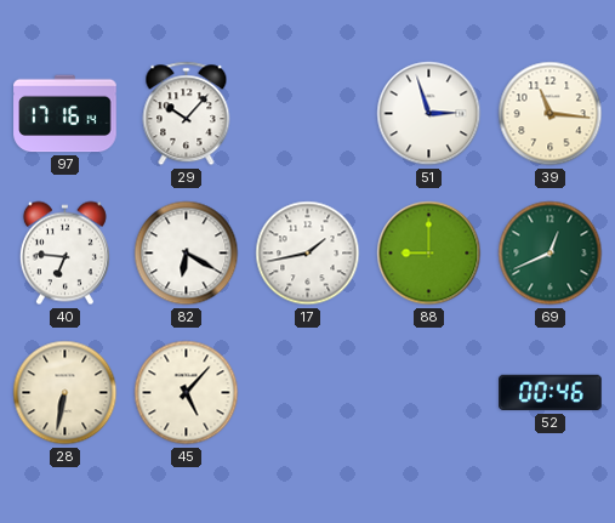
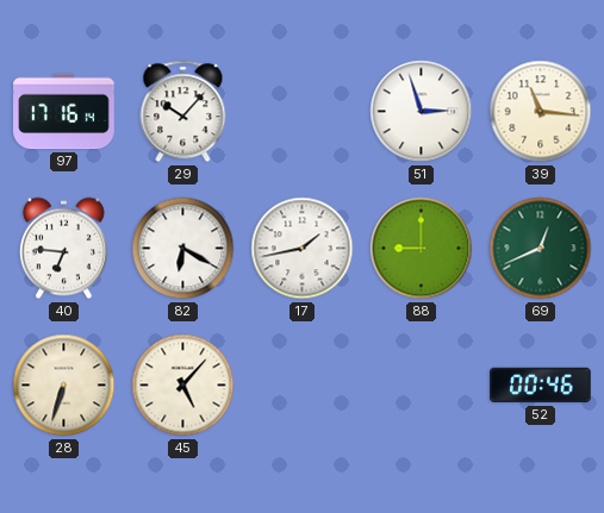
28: 6:32 -> 6:33
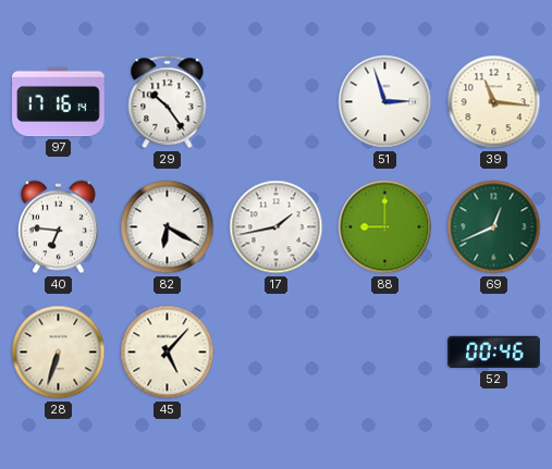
29: 10:07 -> 10:24
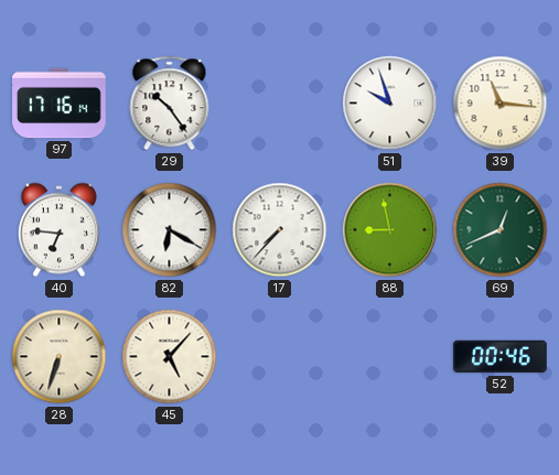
51: 2:57 -> 9:57
17: 1:43 -> 7:37
88: 9:00 -> 8:58
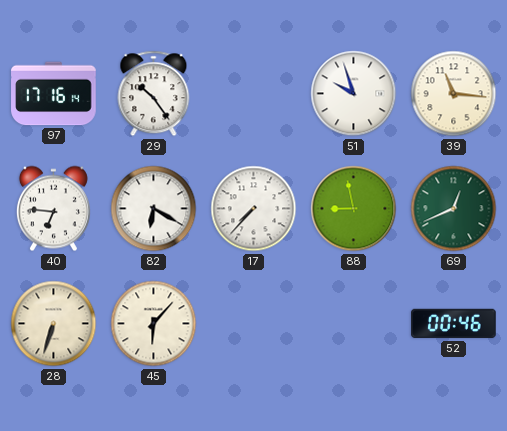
45: 5:07 -> 6:07
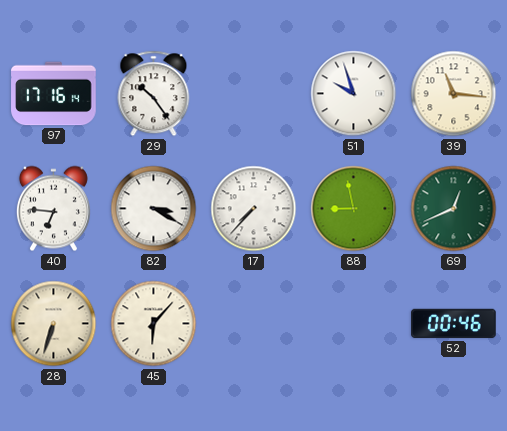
82: 6:20 -> 3:20
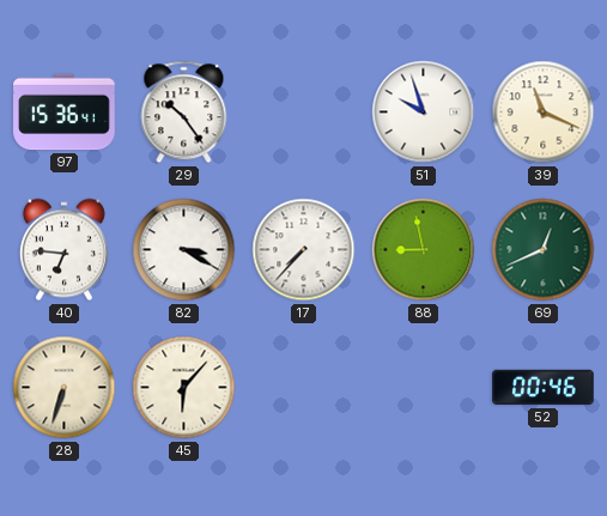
97: 17:16 -> 15:36
39: 11:16 -> 11:19
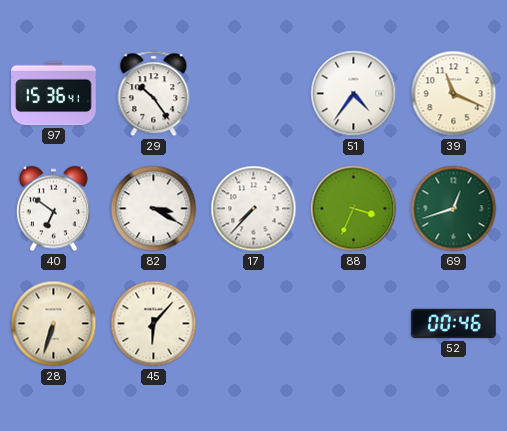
51: 9:57 -> 4:36
40: 6:46 -> 6:51
88: 8:58 -> 3:34
69: 12:41 -> 12:42
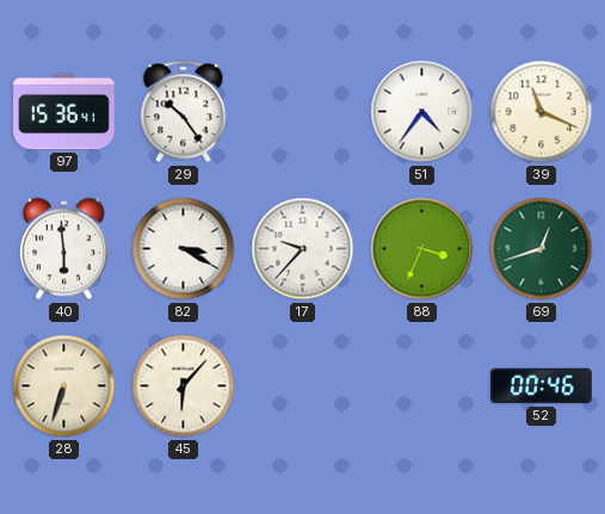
40: 6:51 -> 5:59
17: 7:37 -> 9:37
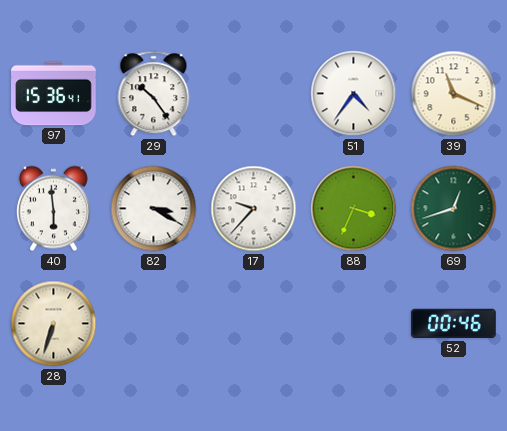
45: 6:07 -> none
